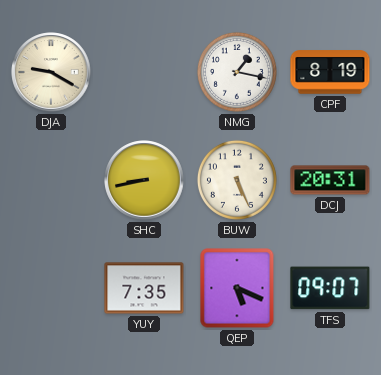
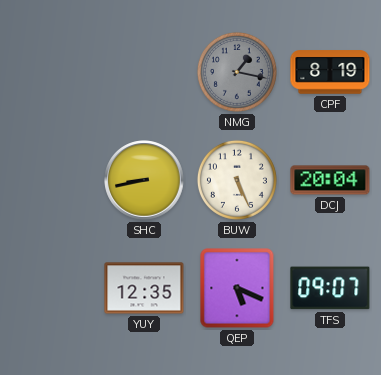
DJA: 9:20 -> none
NMG dial: white -> grey
DCJ: 20:31 -> 20:04
YUY: 7:35 -> 12:35
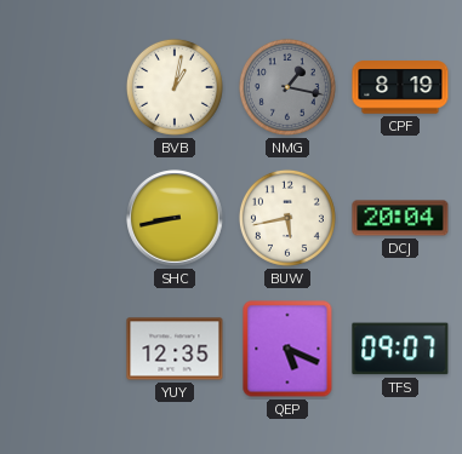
BVB: none -> 1:02
BUW: 5:26 -> 5:43
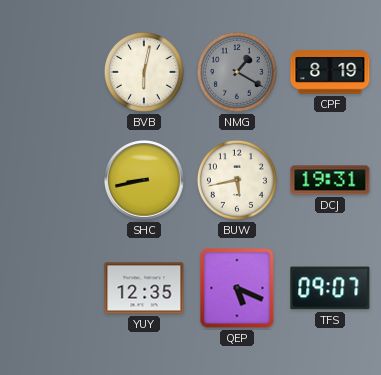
BVB: 1:02 -> 6:02
NMG: 1:17 -> 1:20
DCJ: 20:04 -> 19:31
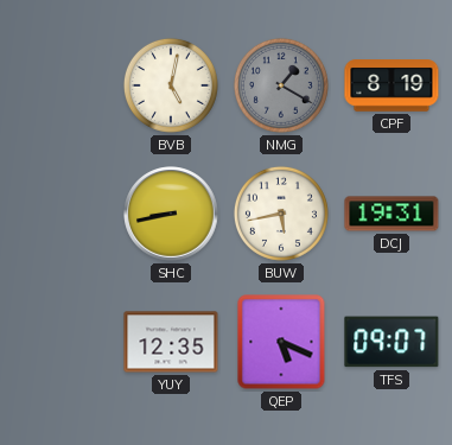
BVB: 6:02 -> 5:02
